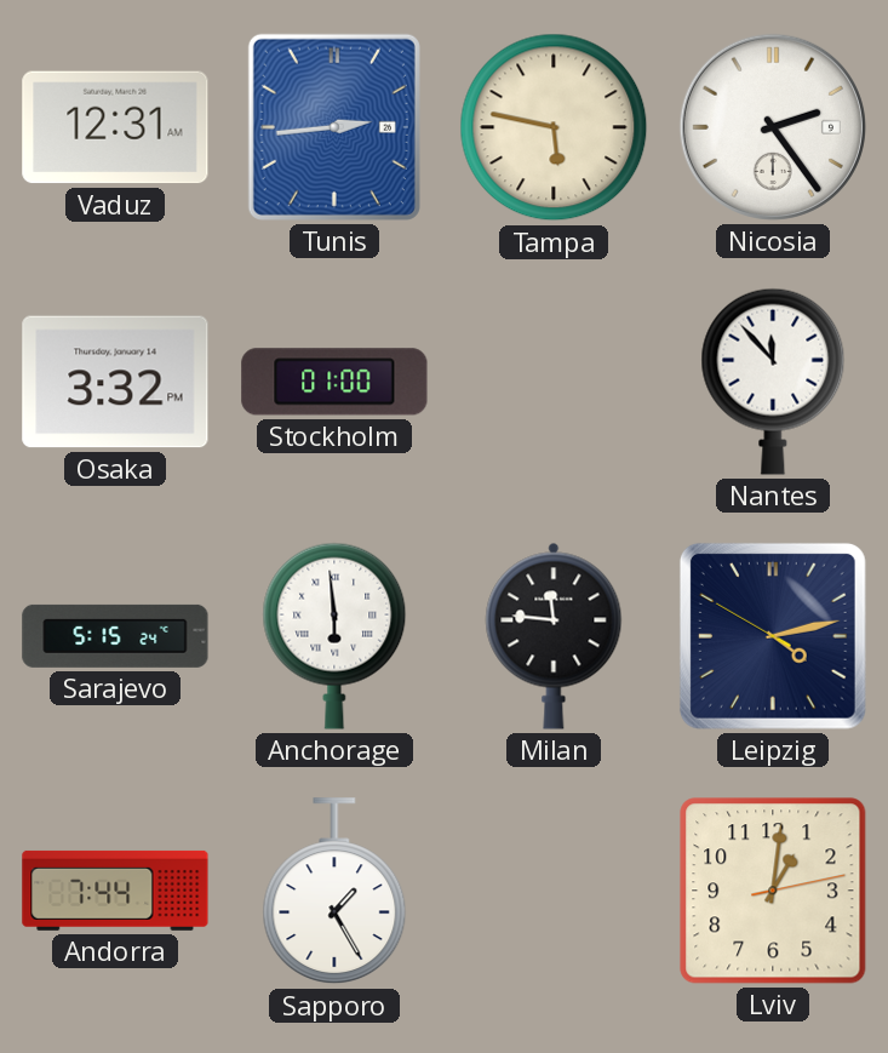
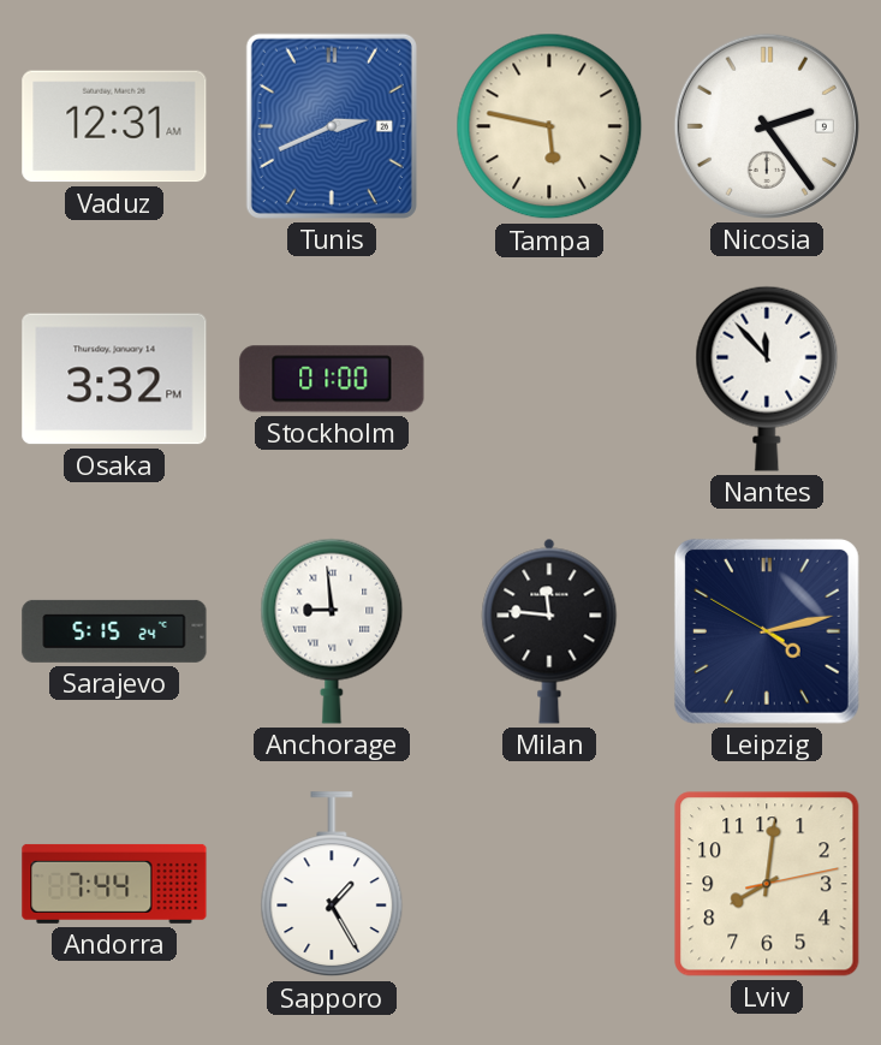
Tunis: 2:44 -> 2:41
Anchorage: 5:59 -> 8:59
Lviv: 1:01 -> 8:01
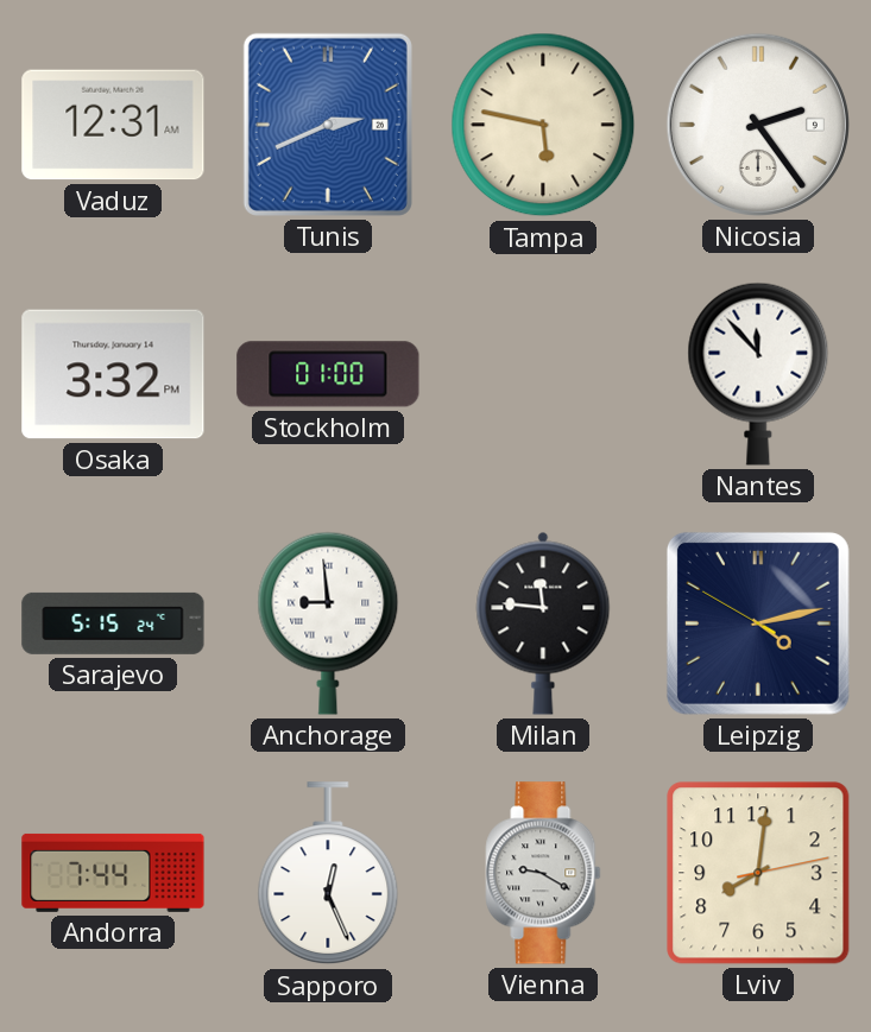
Sapporo: 1:25 -> 12:26
Vienna: none -> 9:20
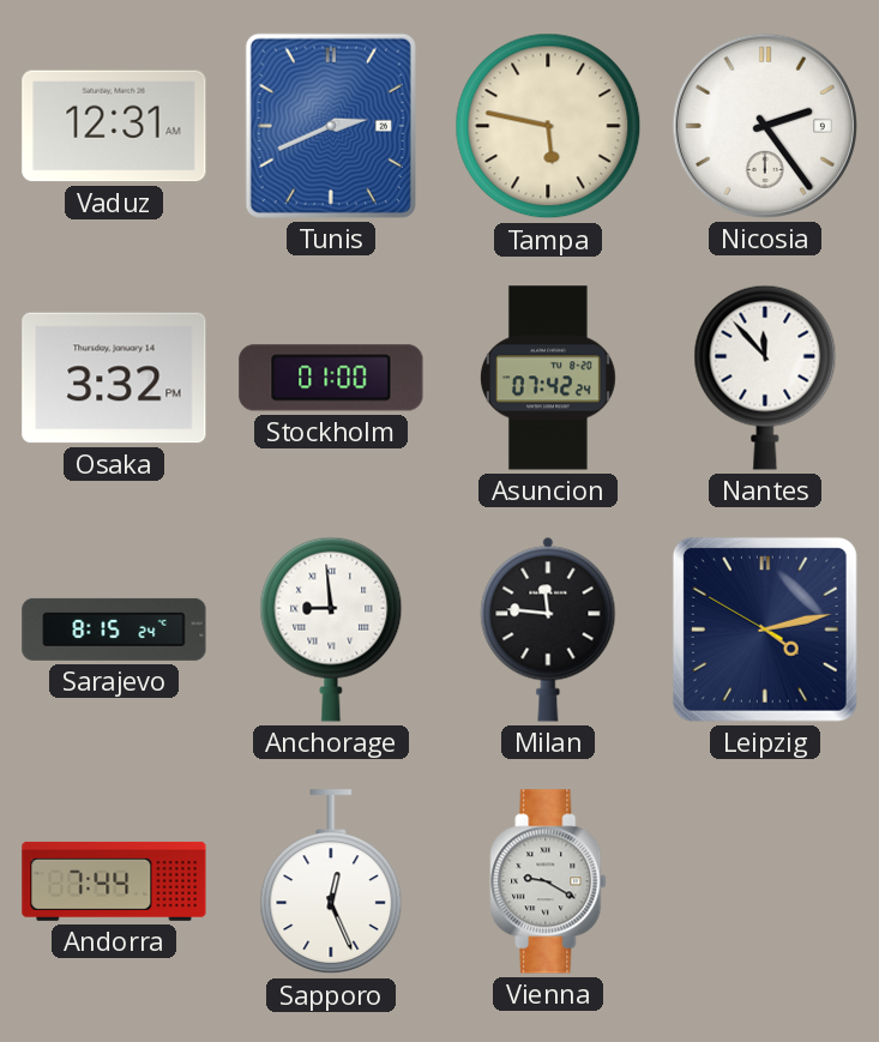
Asuncion: none -> 07:42
Sarajevo: 5:15 -> 8:15
Lviv: 8:01 -> none
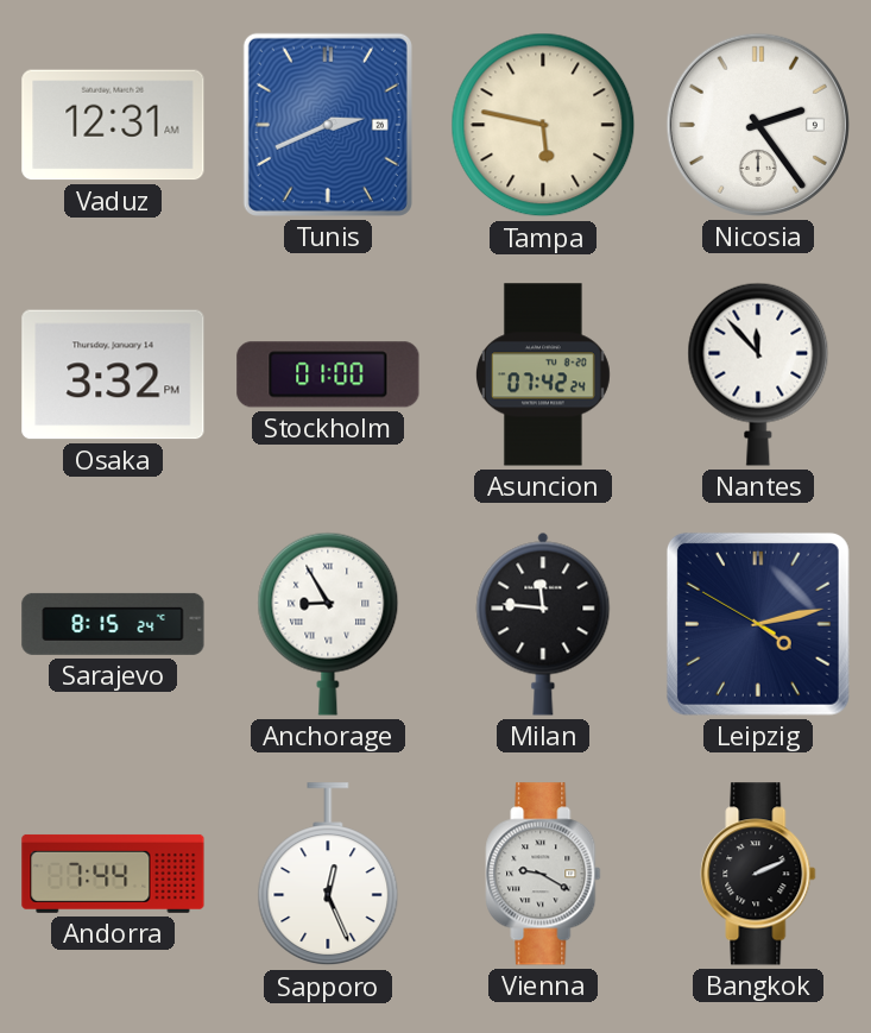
Anchorage: 8:59 -> 8:55
Bangkok: none -> 2:11
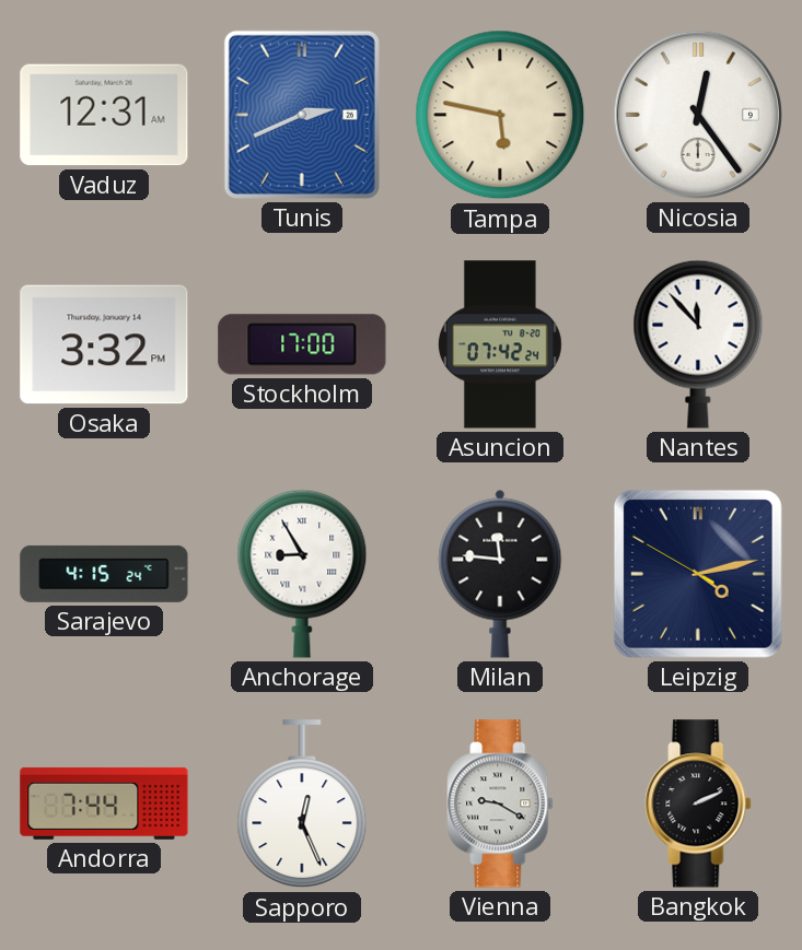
Nicosia: 2:24 -> 12:24
Stockholm: 01:00 -> 17:00
Sarajevo: 8:15 -> 4:15
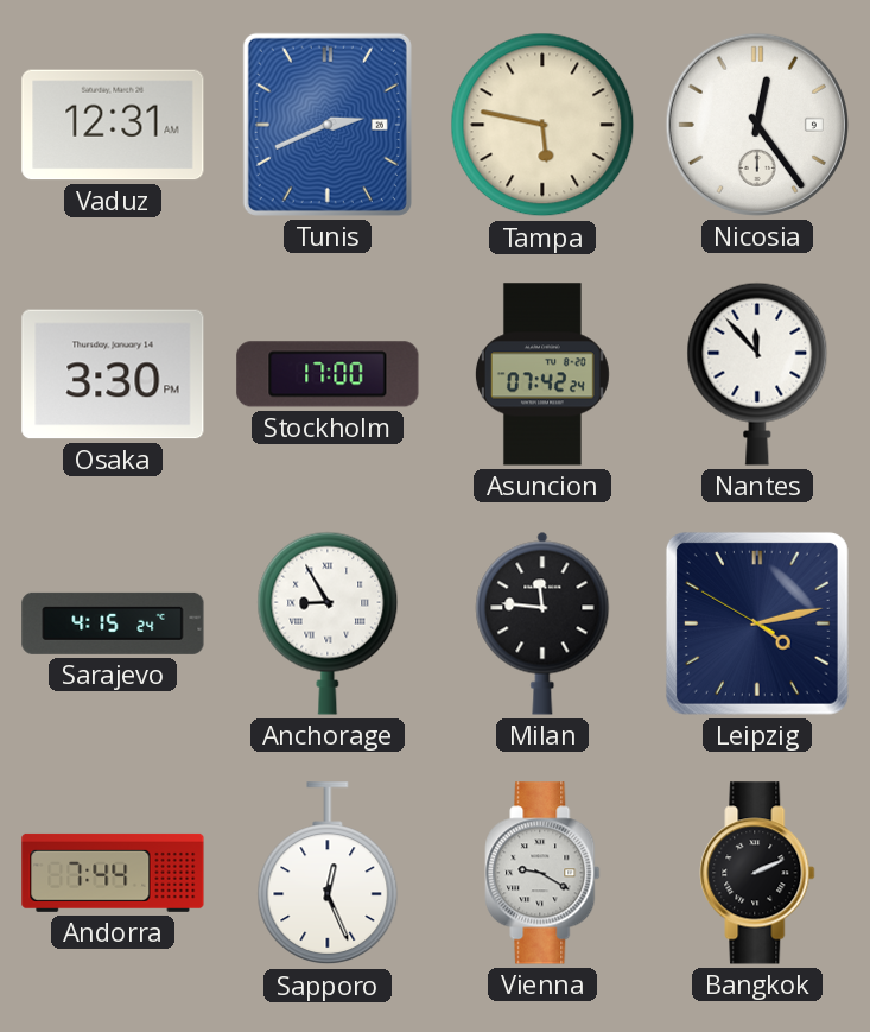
Osaka: 3:32 -> 3:30
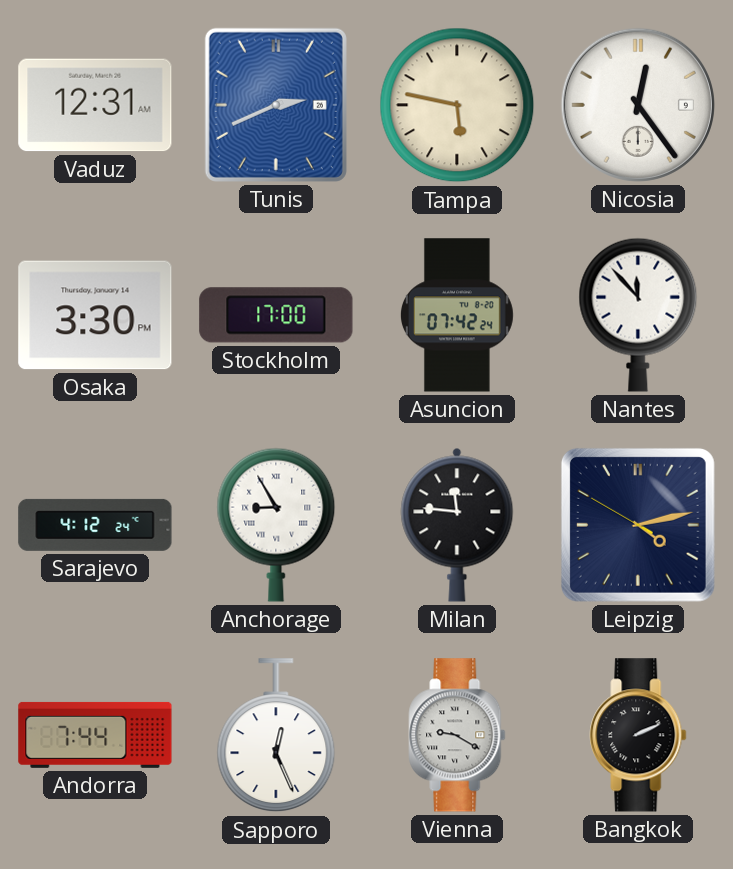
Sarajevo: 4:15 -> 4:12
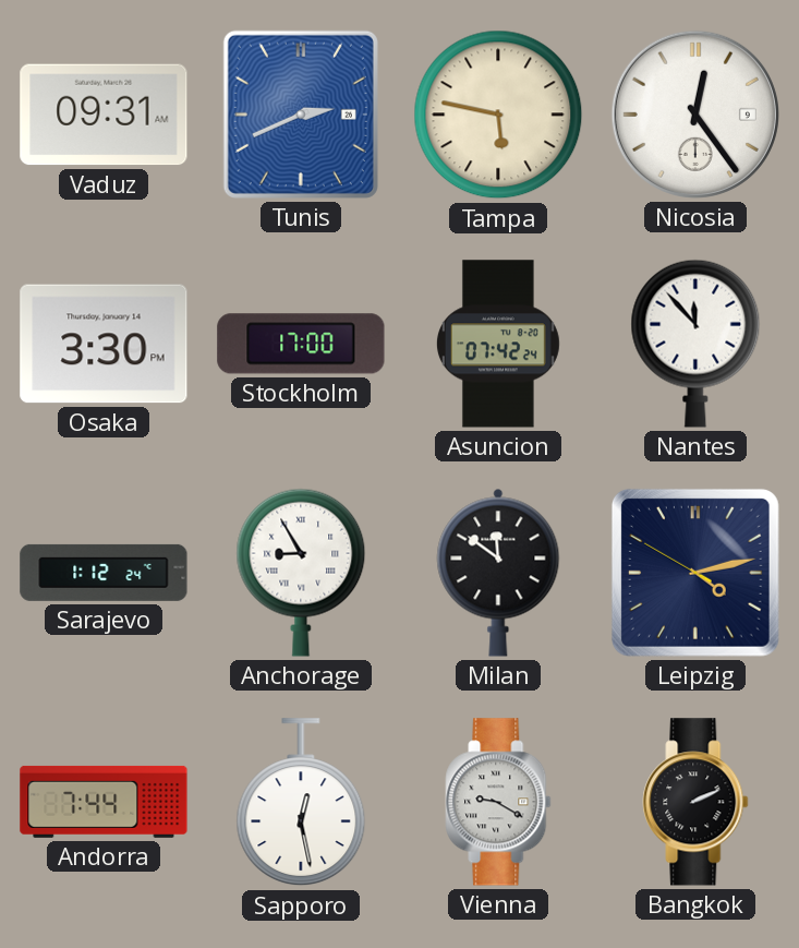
Vaduz: 12:31 -> 09:31
Sarajevo: 4:12 -> 1:12
Milan: 11:46 -> 11:51
Sapporo: 12:26 -> 12:28
